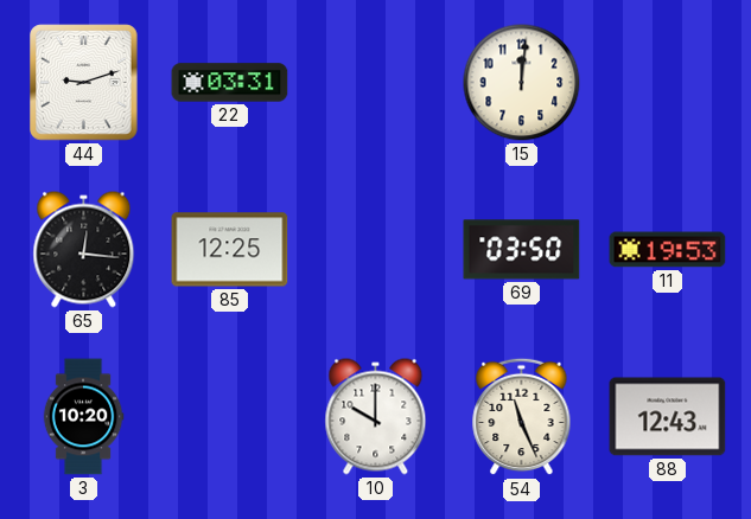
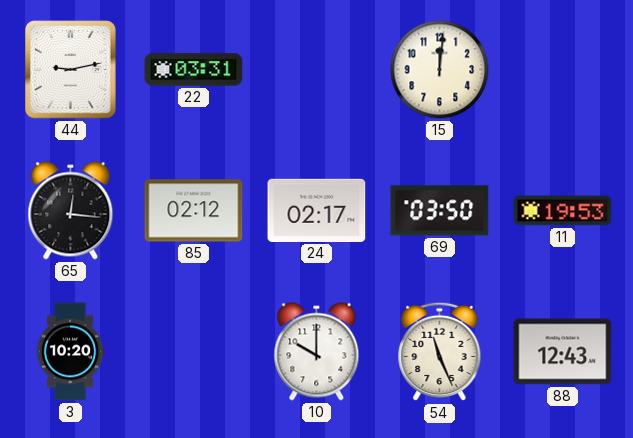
44: 9:12 -> 9:13
85: 12:25 -> 02:12
24: none -> 02:17
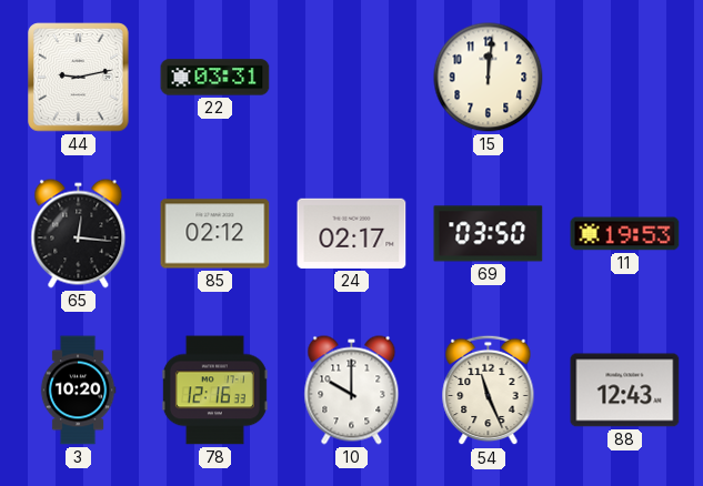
78: none -> 12:16
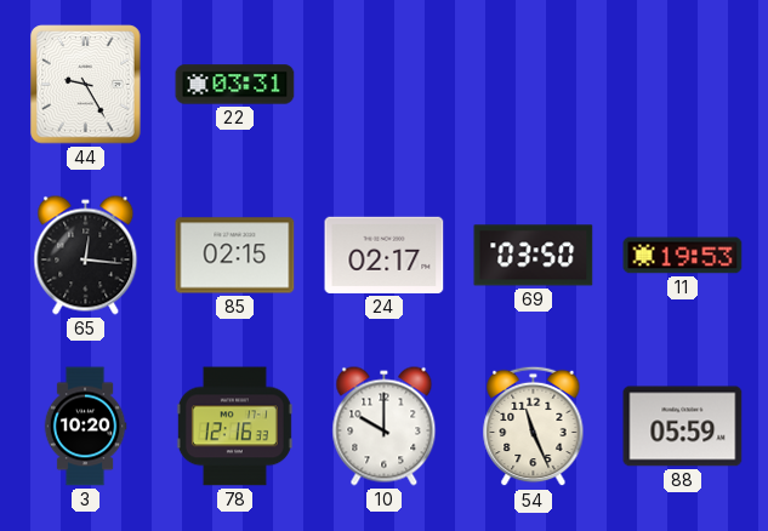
44: 9:13 -> 9:25
15: 12:01 -> none
85: 02:12 -> 02:15
88: 12:43 -> 05:59
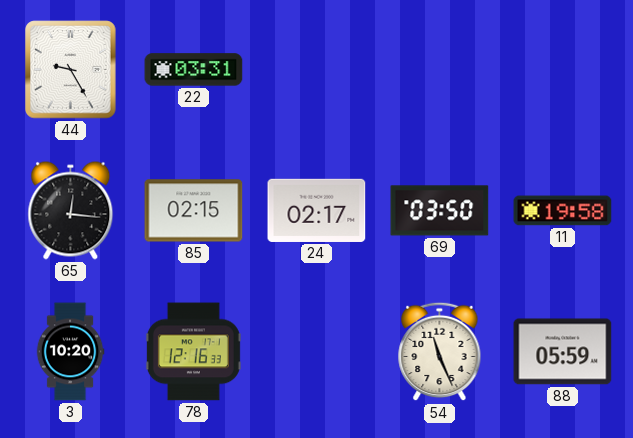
11: 19:53 -> 19:58
10: 10:00 -> none
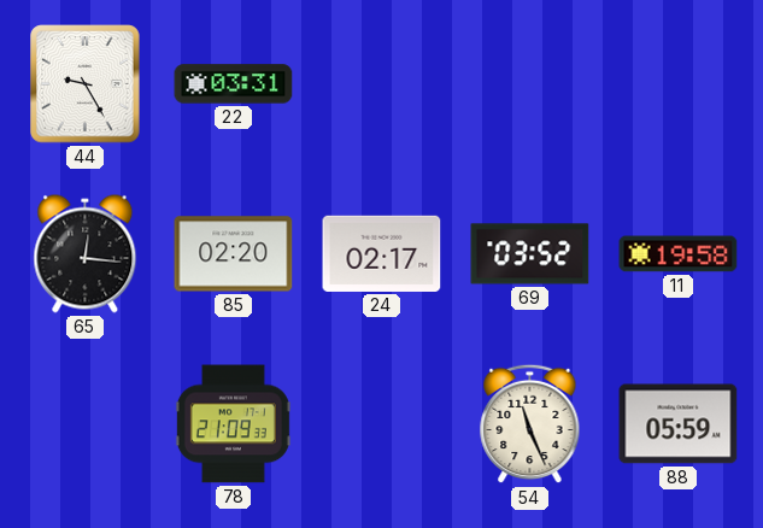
85: 02:15 -> 02:20
69: 03:50 -> 03:52
3: 10:20 -> none
78: 12:16 -> 21:09
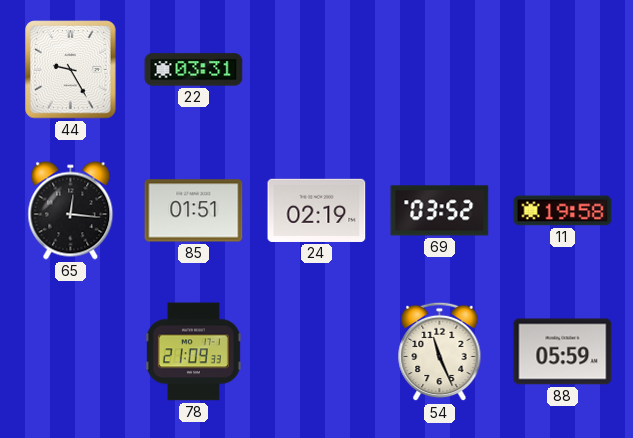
85: 02:20 -> 01:51
24: 02:17 -> 02:19
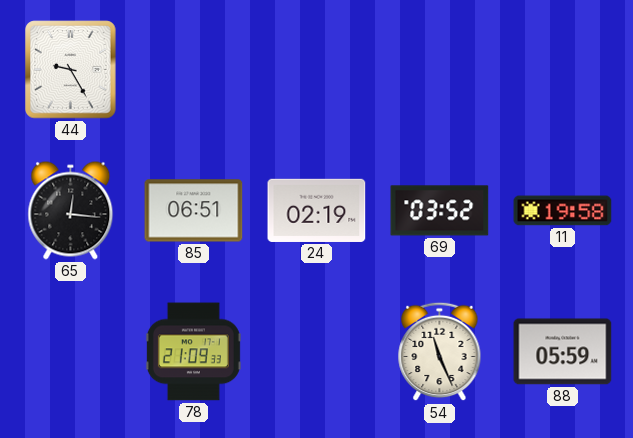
22: 03:31 -> none
85: 01:51 -> 06:51
